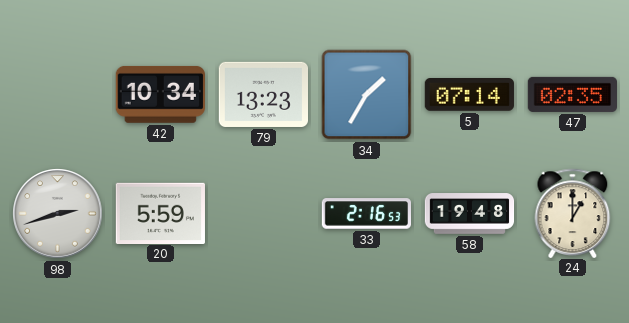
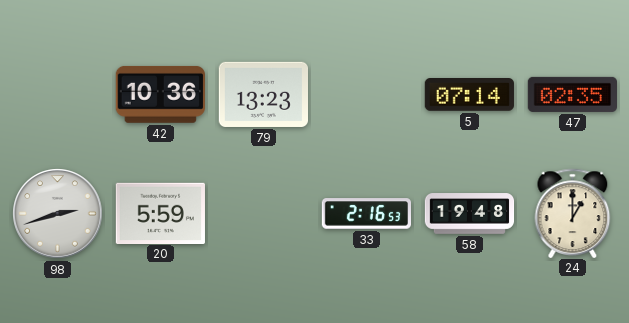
42: 10:34 -> 10:36
34: 1:35 -> none
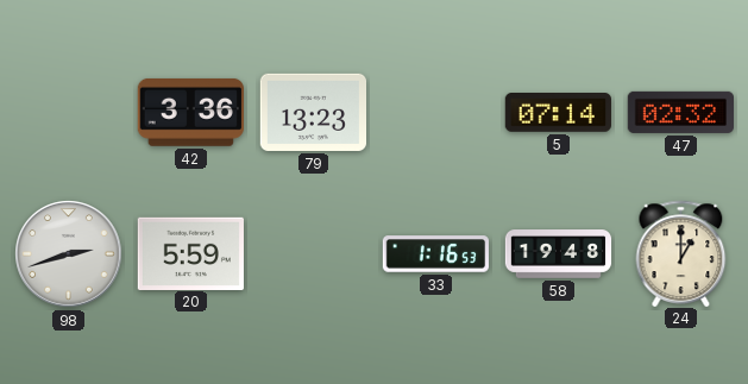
42: 10:36 -> 3:36
47: 02:35 -> 02:32
33: 2:16 -> 1:16
